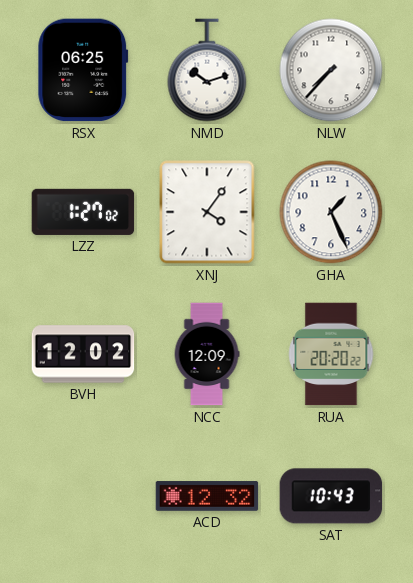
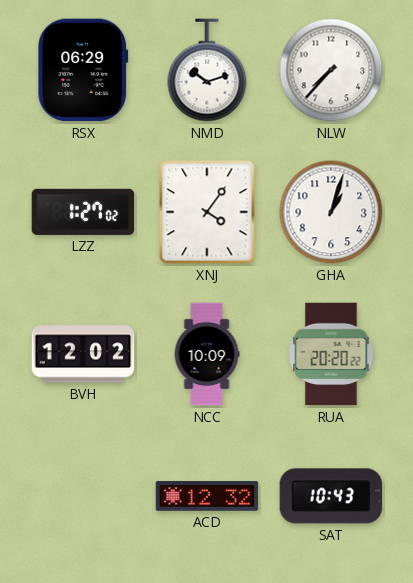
RSX: 06:25 -> 06:29
GHA: 1:26 -> 1:03
NCC: 12:09 -> 10:09
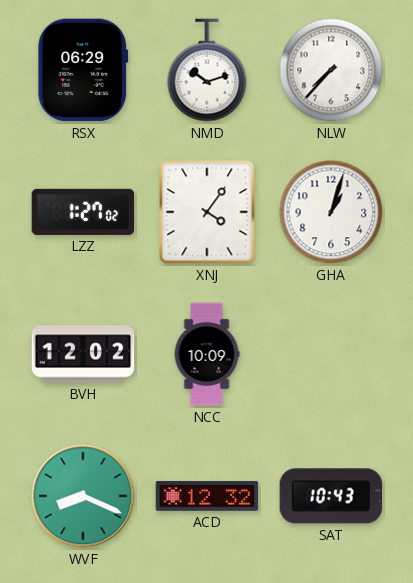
RUA: 20:20 -> none
WVF: none -> 8:19
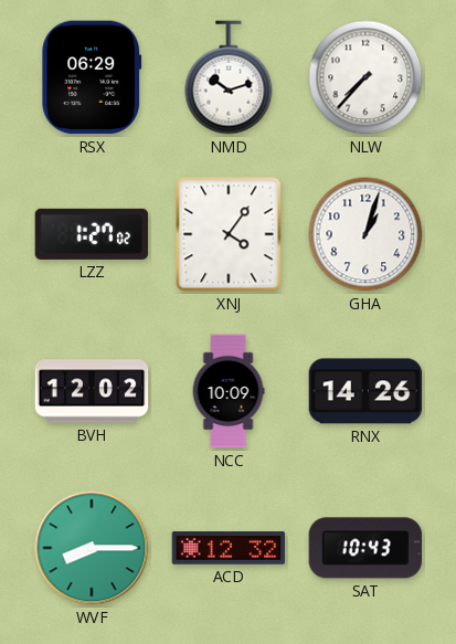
RNX: none -> 14:26
WVF: 8:19 -> 8:15
